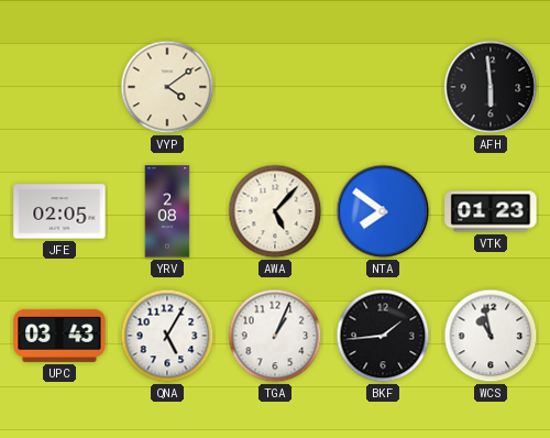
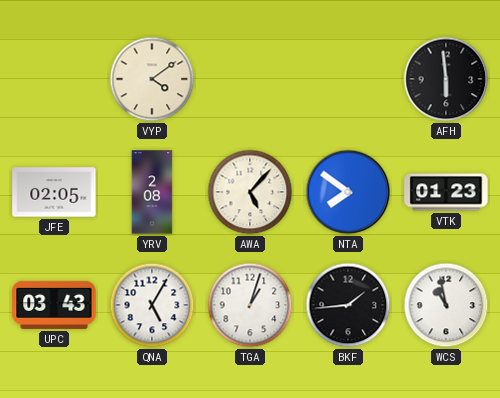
TGA: 1:04 -> 1:03
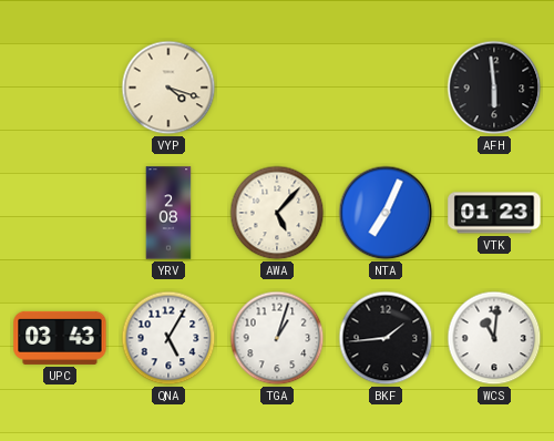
VYP: 4:09 -> 4:18
JFE: 02:05 -> none
NTA: 7:51 -> 7:04
WCS: 10:58 -> 11:01
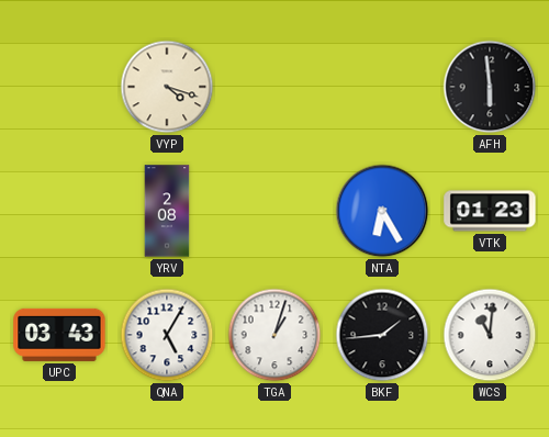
AWA: 5:07 -> none
NTA: 7:04 -> 6:25
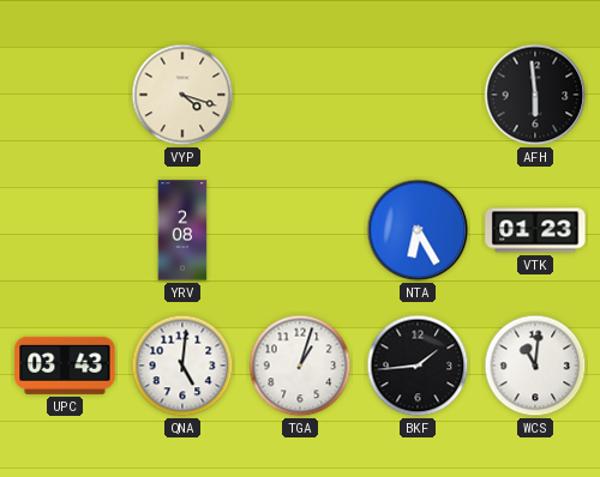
QNA: 5:05 -> 5:01
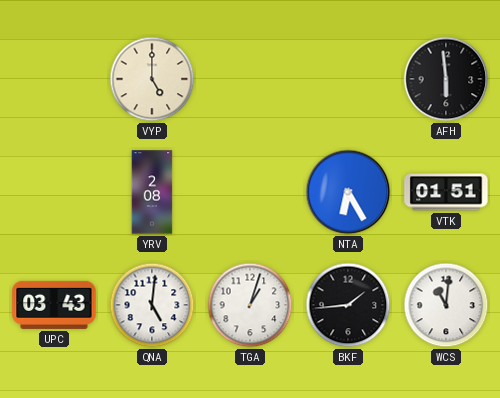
VYP: 4:18 -> 5:00
VTK: 01:23 -> 01:51
